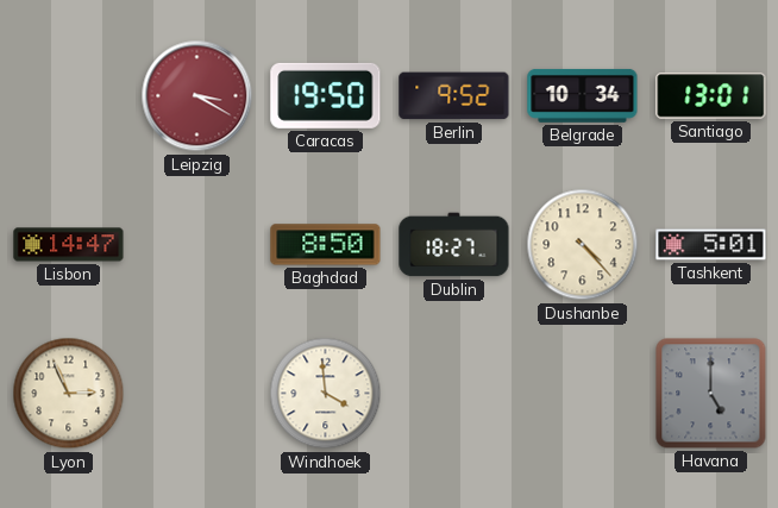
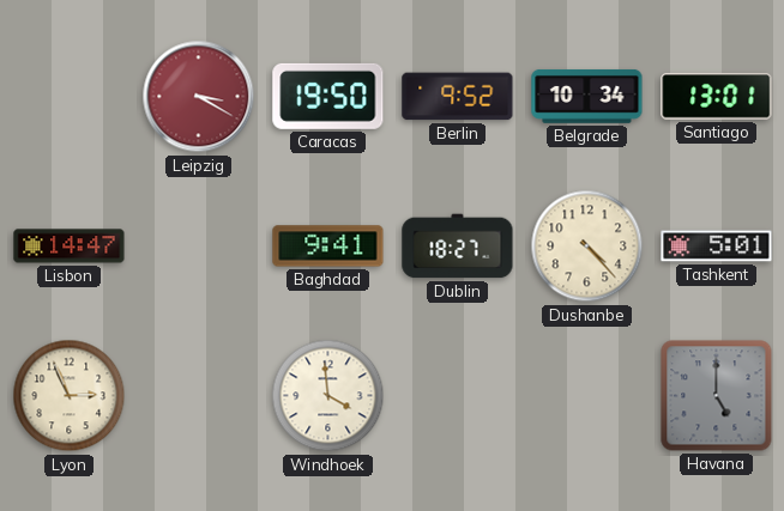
Baghdad: 8:50 -> 9:41
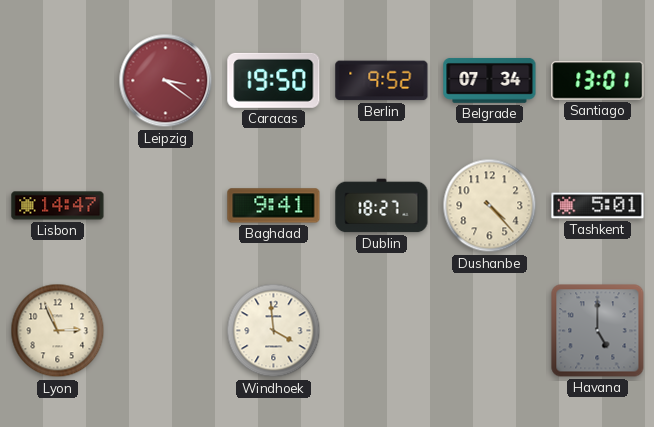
Leipzig: 3:20 -> 3:21
Belgrade: 10:34 -> 07:34
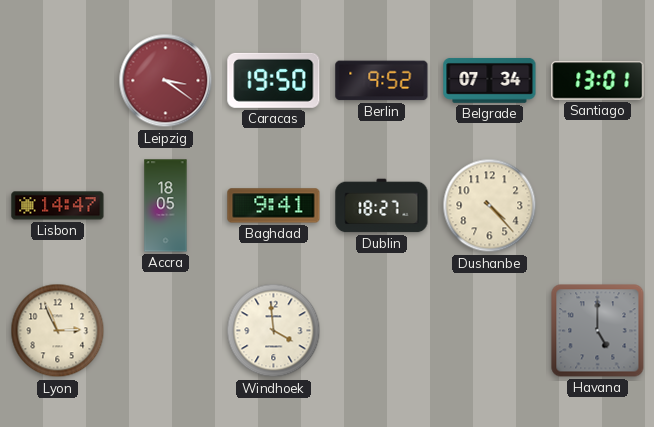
Accra: none -> 18:05
Tashkent: 5:01 -> none
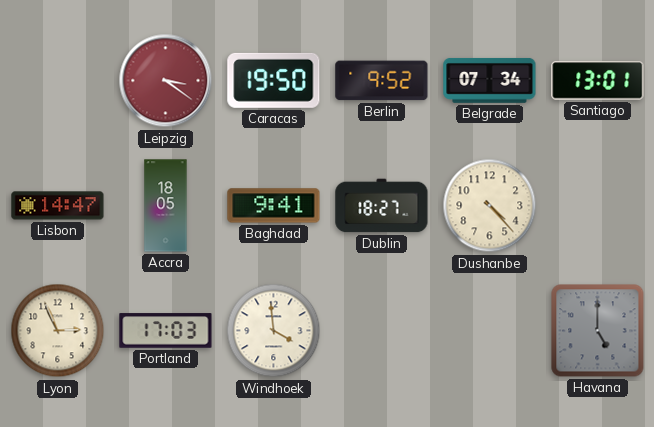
Portland: none -> 17:03
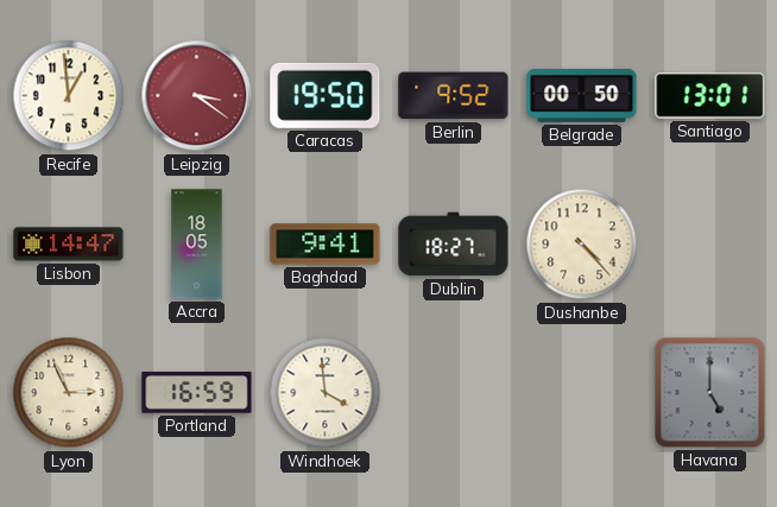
Recife: none -> 12:59
Belgrade: 07:34 -> 00:50
Portland: 17:03 -> 16:59
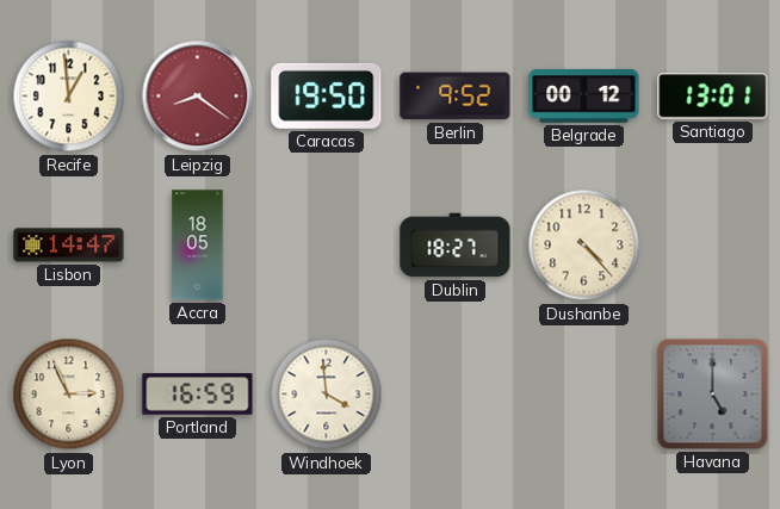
Leipzig: 3:21 -> 8:21
Belgrade: 00:50 -> 00:12
Baghdad: 9:41 -> none
